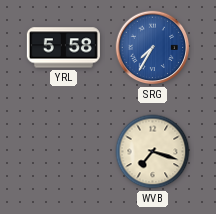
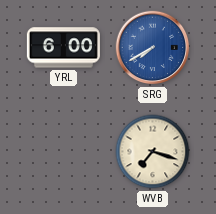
YRL: 5:58 -> 6:00
SRG: 7:35 -> 7:40
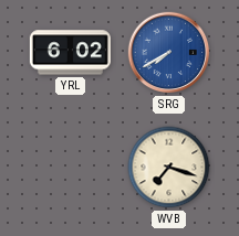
YRL: 6:00 -> 6:02
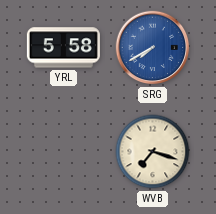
YRL: 6:02 -> 5:58
